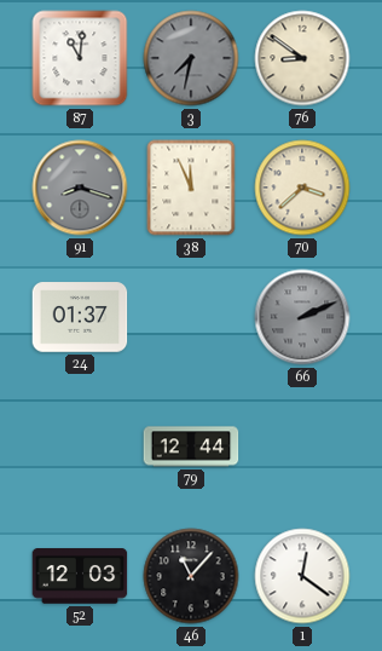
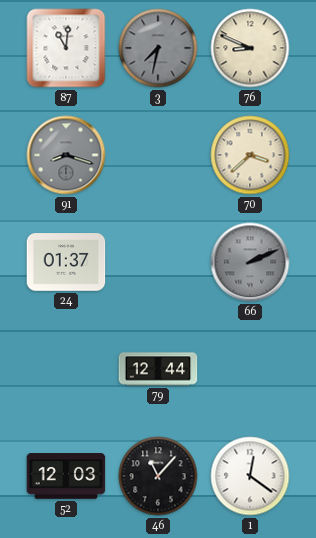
76: 8:51 -> 8:49
38: 11:56 -> none
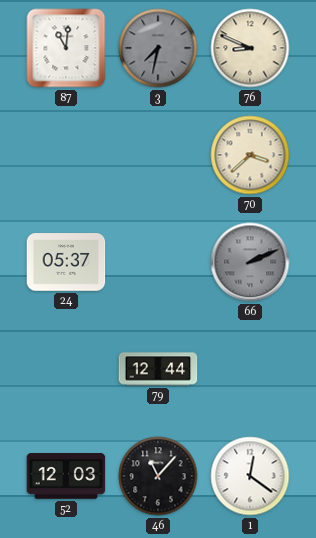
91: 8:18 -> none
24: 01:37 -> 05:37
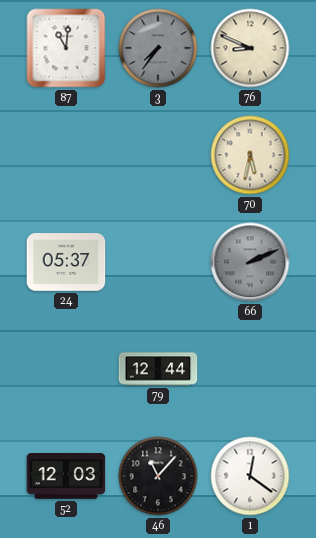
3: 7:32 -> 7:36
70: 3:38 -> 5:32
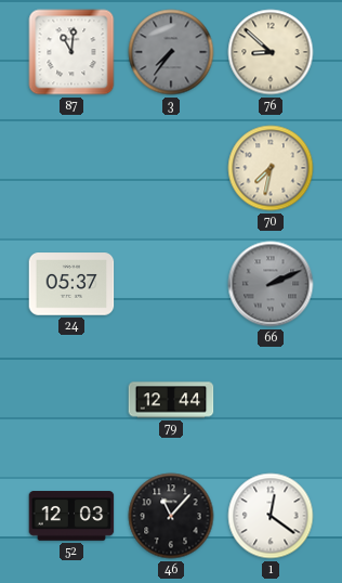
76: 8:49 -> 8:52
70: 5:32 -> 7:32
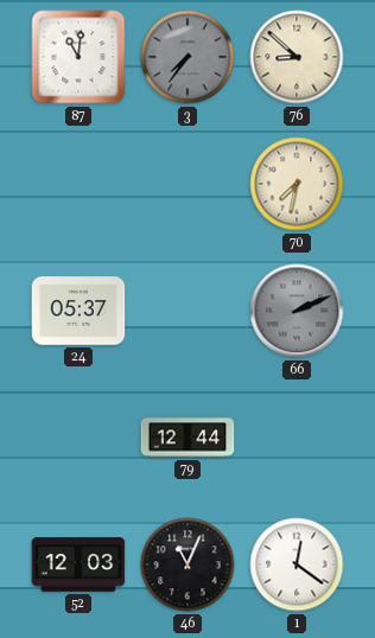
46: 11:07 -> 11:04
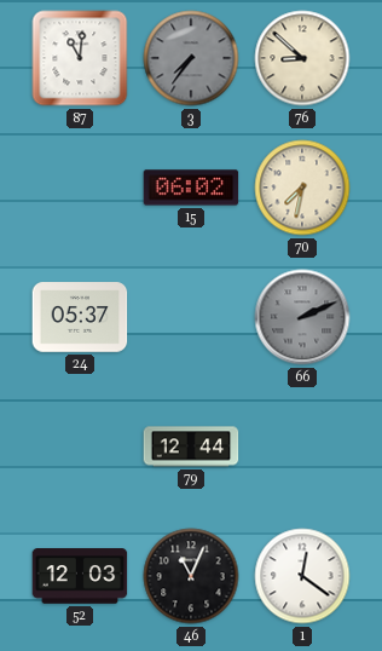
15: none -> 06:02
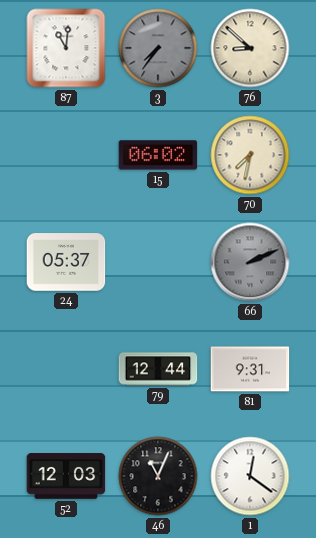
81: none -> 9:31
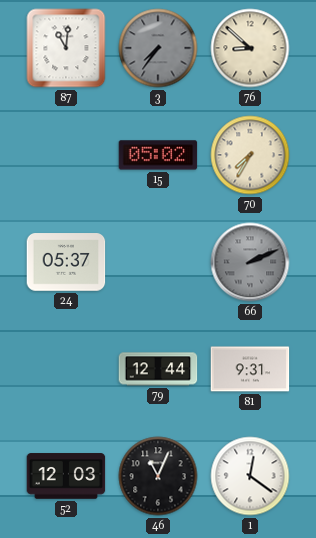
15: 06:02 -> 05:02
70: 7:32 -> 7:35
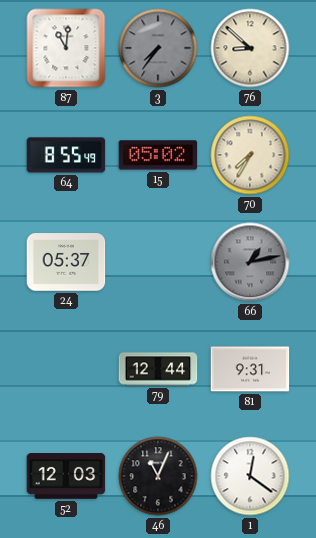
64: none -> 8:55
66: 2:11 -> 1:13
